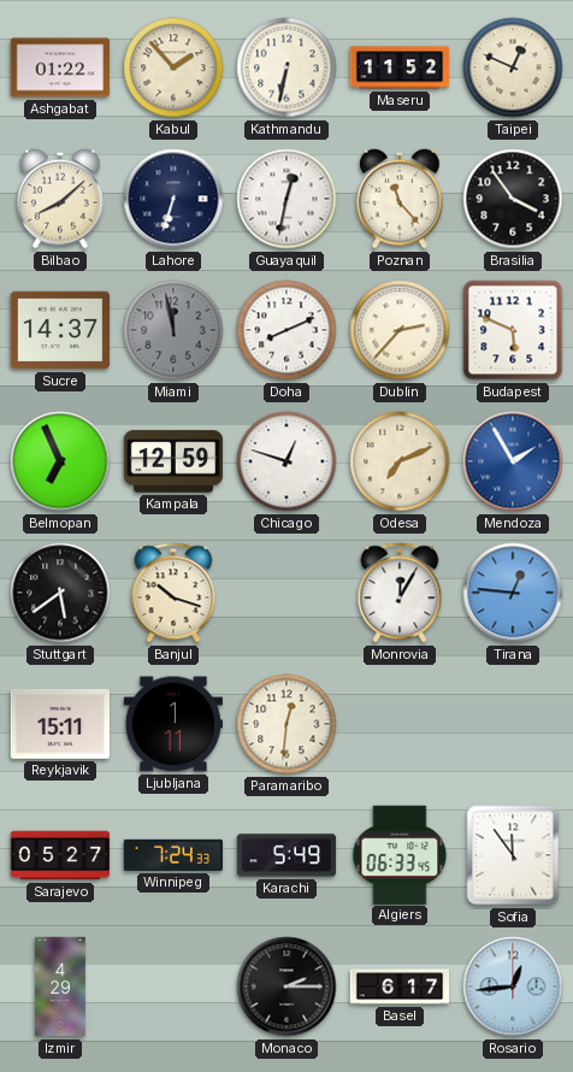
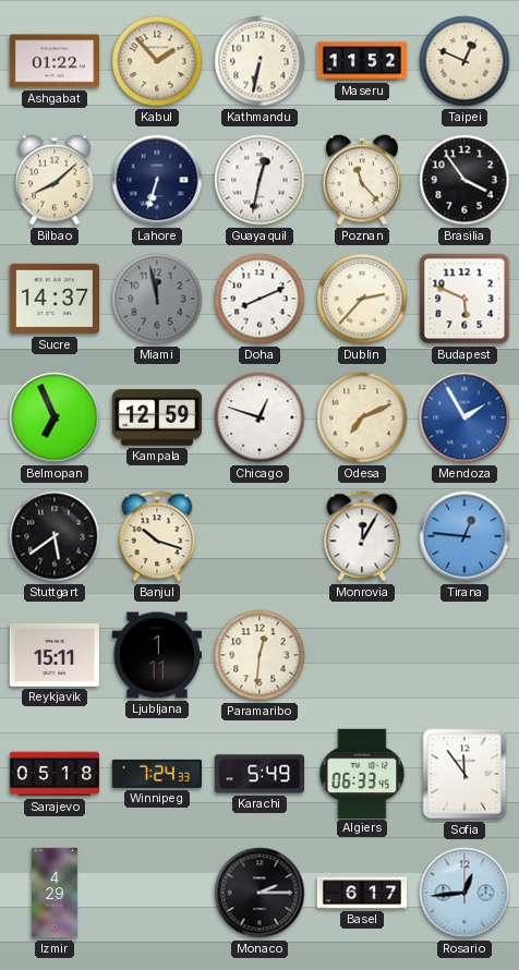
Sarajevo: 05:27 -> 05:18
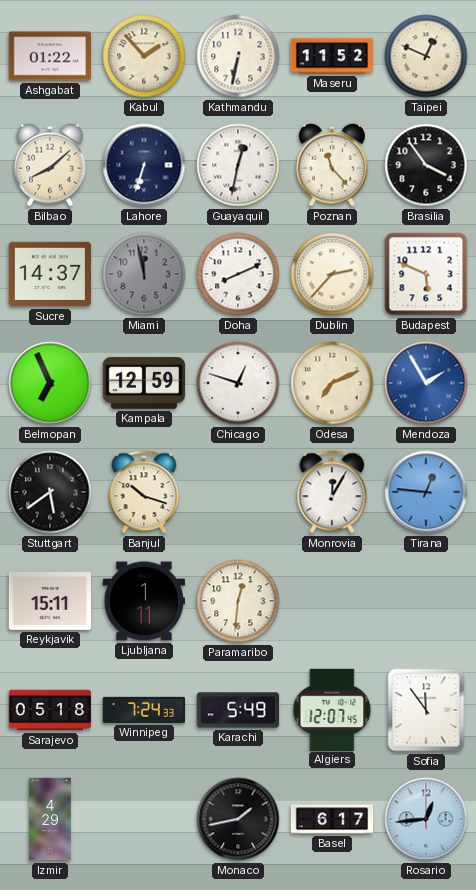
Algiers: 06:33 -> 12:07
Monaco: 2:15 -> 1:43
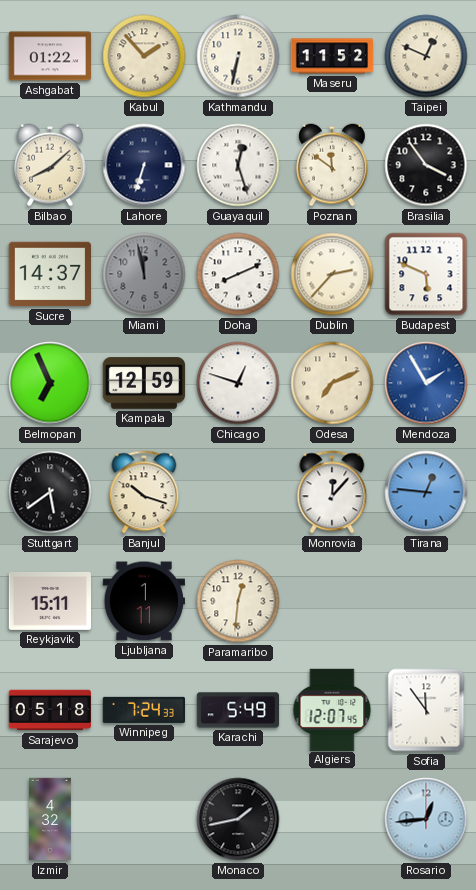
Guayaquil: 12:32 -> 12:27
Poznan: 11:23 -> 11:51
Monrovia: 12:05 -> 12:07
Izmir: 4:29 -> 4:32
Basel: 6:17 -> none
